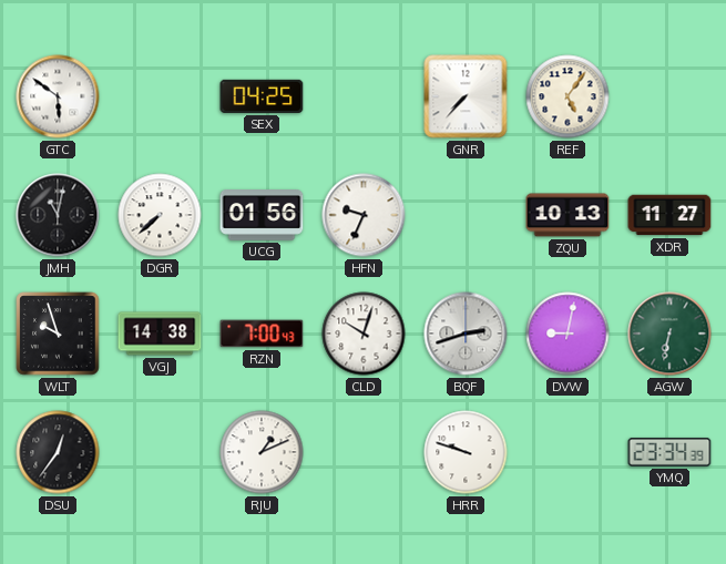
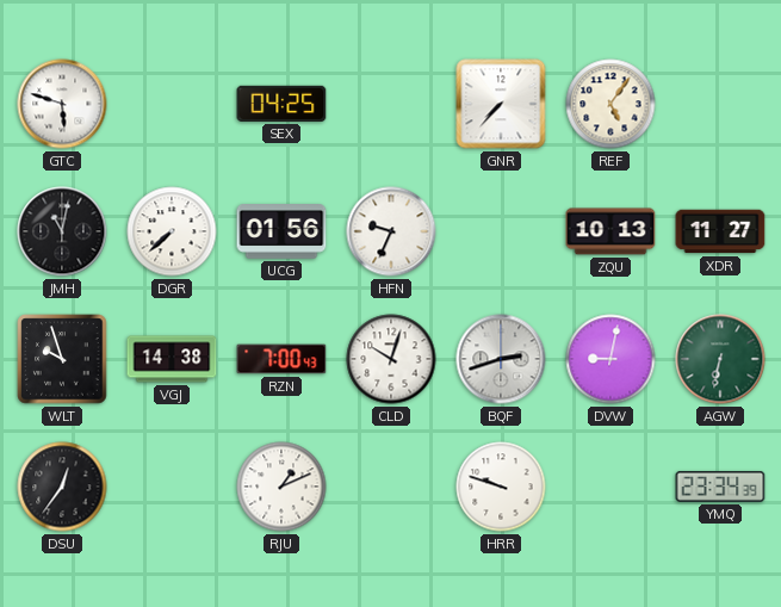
GTC: 5:51 -> 5:48
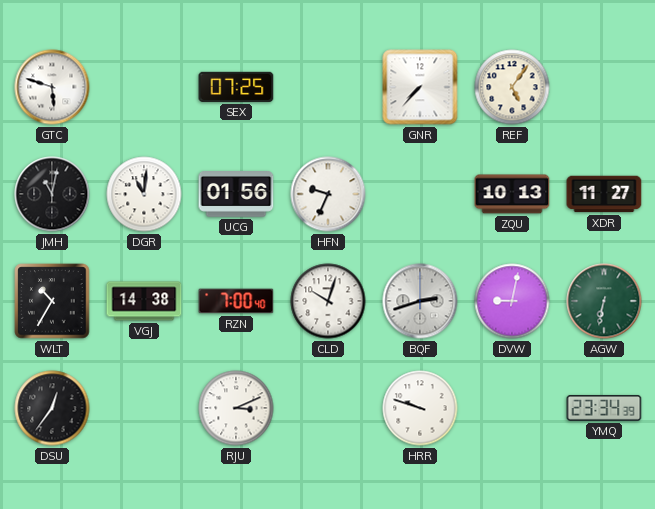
SEX: 04:25 -> 07:25
DGR: 7:38 -> 11:01
WLT: 9:57 -> 10:35
RZN: 7:00:43 -> 7:00:40
RJU: 1:11 -> 3:11
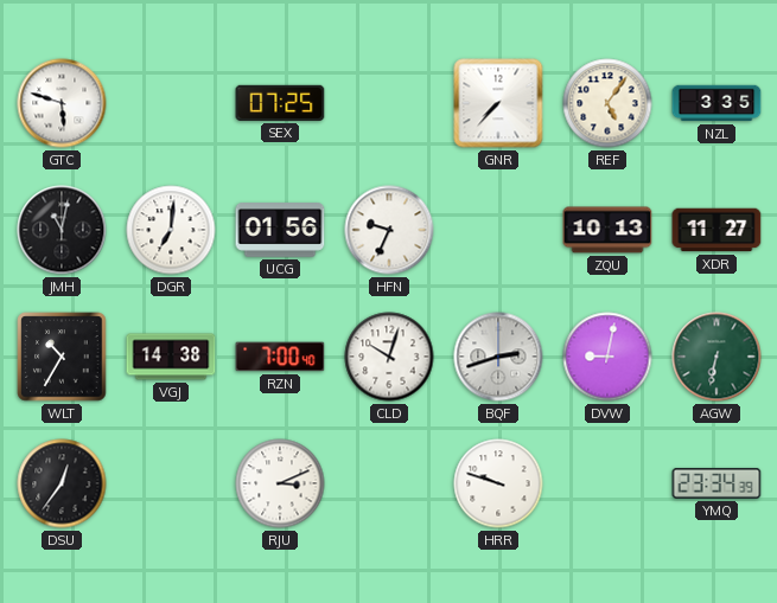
NZL: none -> 3:35
DGR: 11:01 -> 7:01
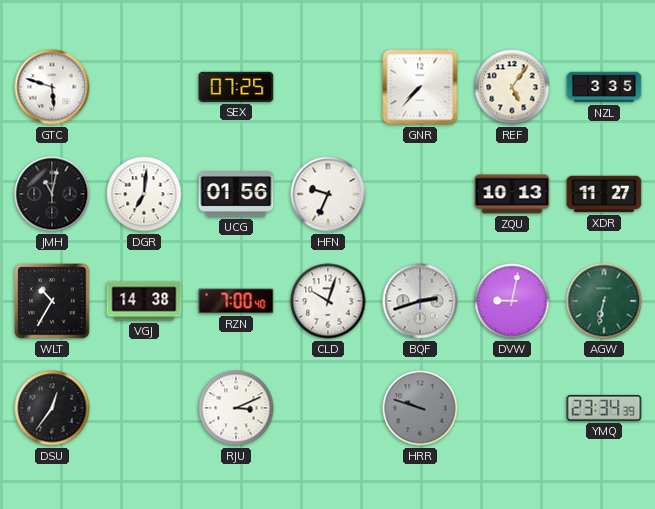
HRR dial: white -> grey
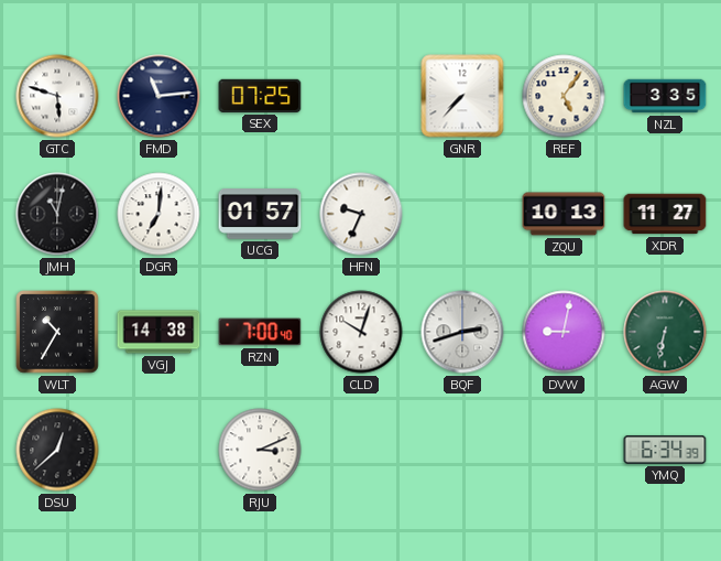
FMD: none -> 11:14
UCG: 01:56 -> 01:57
DSU: 12:36 -> 12:38
HRR: 9:48 -> none
YMQ: 23:34 -> 6:34
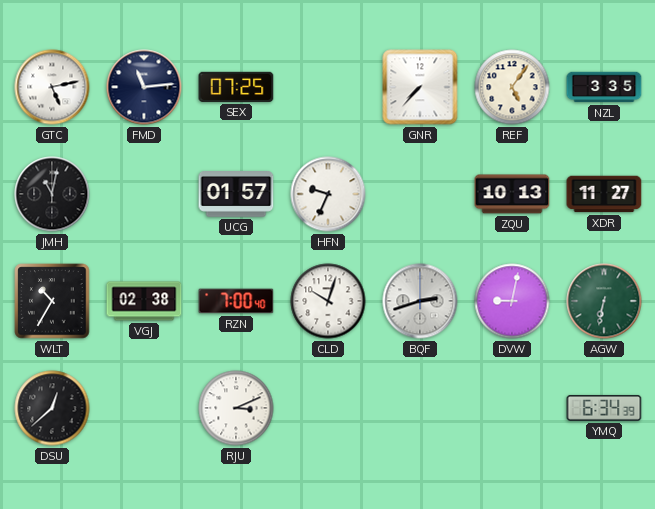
GTC: 5:48 -> 5:13
DGR: 7:01 -> none
VGJ: 14:38 -> 02:38
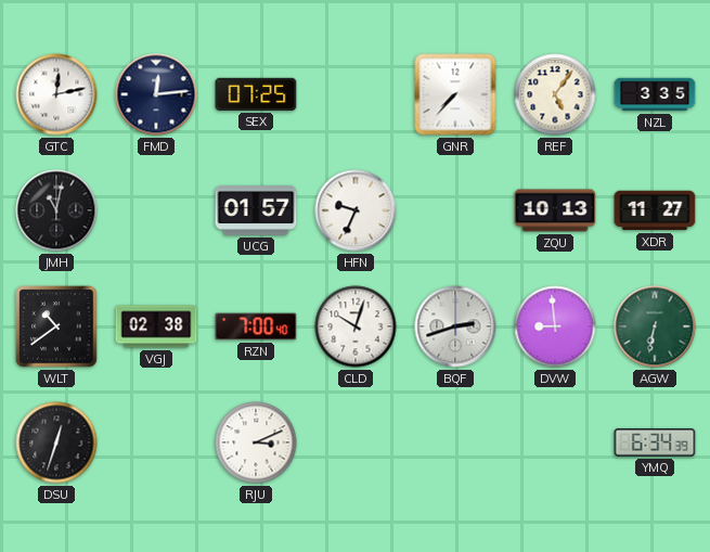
GTC: 5:13 -> 12:13
FMD: 11:14 -> 12:14
WLT: 10:35 -> 10:39
DVW: 9:02 -> 8:59
DSU: 12:38 -> 12:33
